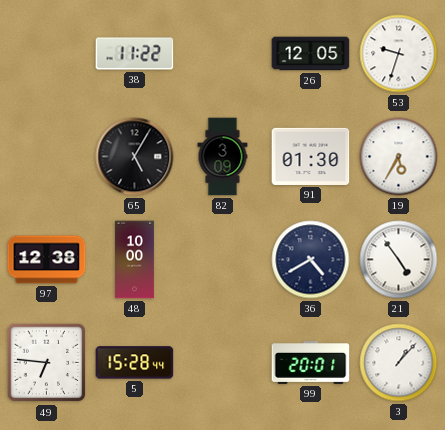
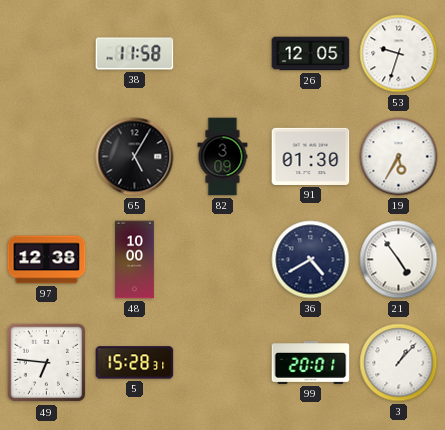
38: 11:22 -> 11:58
5: 15:28:44 -> 15:28:31
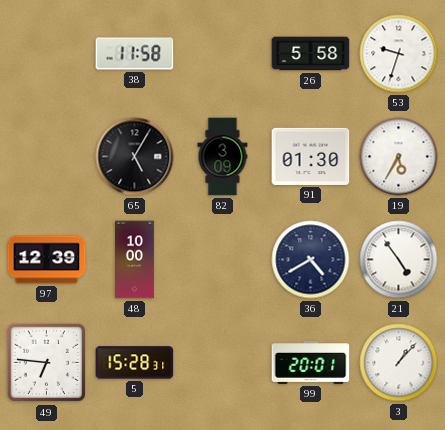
26: 12:05 -> 5:58
97: 12:38 -> 12:39
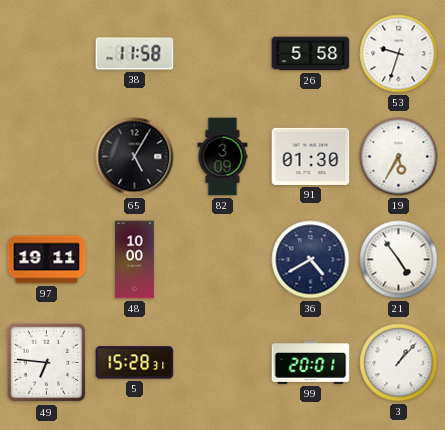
97: 12:39 -> 19:11
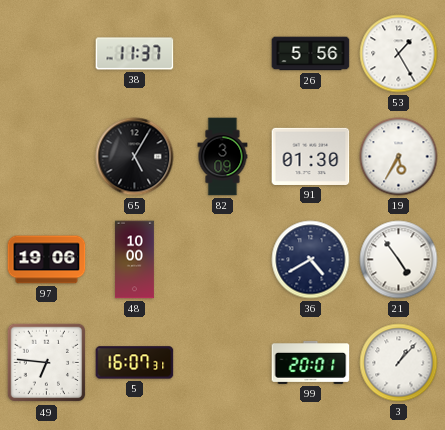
38: 11:58 -> 11:37
26: 5:58 -> 5:56
53: 9:33 -> 1:25
97: 19:11 -> 19:06
5: 15:28 -> 16:07
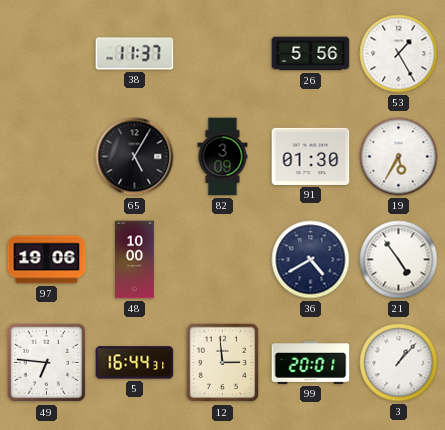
5: 16:07 -> 16:44
12: none -> 2:59
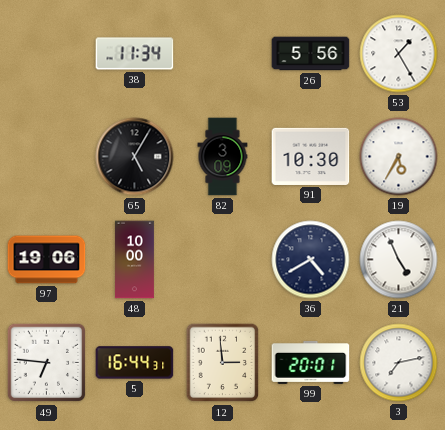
38: 11:37 -> 11:34
91: 01:30 -> 10:30
21: 4:54 -> 4:56
3: 1:07 -> 7:13
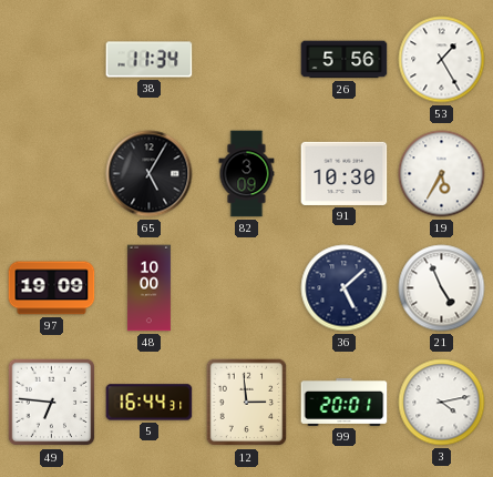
97: 19:06 -> 19:09
36: 4:40 -> 5:08
3: 7:13 -> 4:13
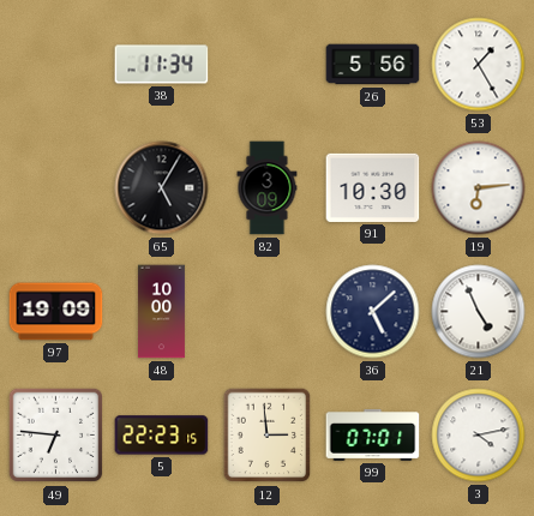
19: 5:35 -> 6:14
5: 16:44 -> 22:23
99: 20:01 -> 07:01
